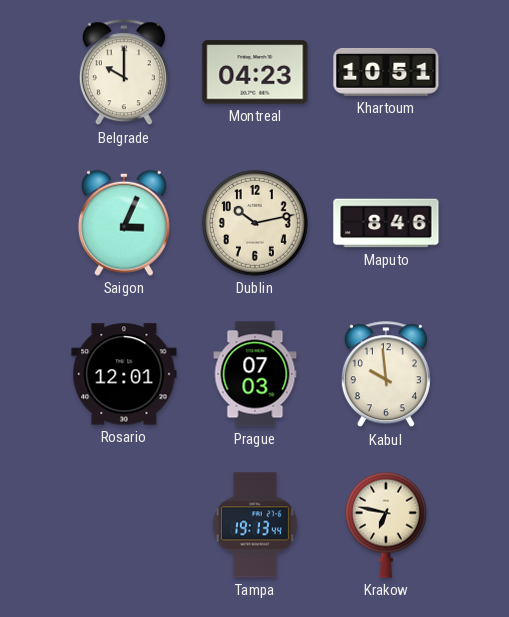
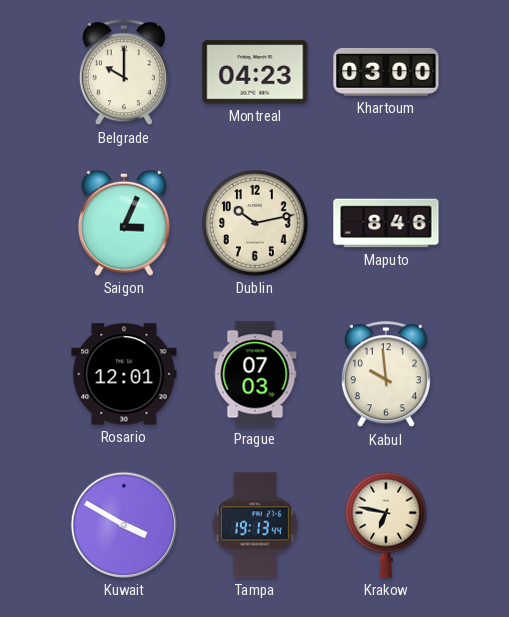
Khartoum: 10:51 -> 03:00
Kuwait: none -> 3:50
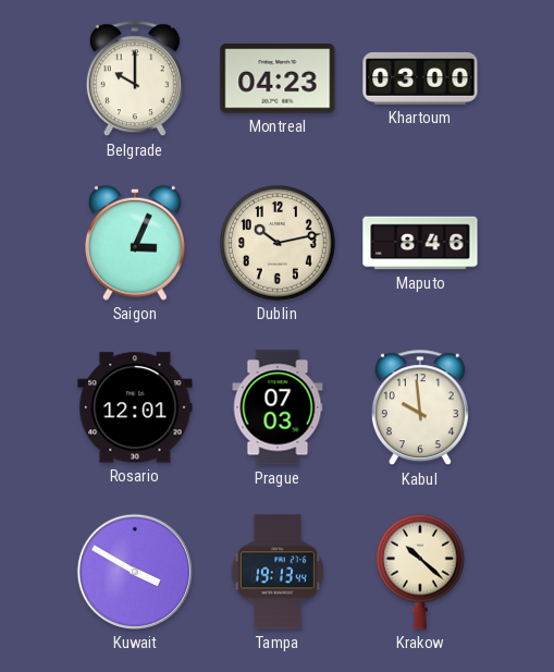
Krakow: 6:47 -> 10:22
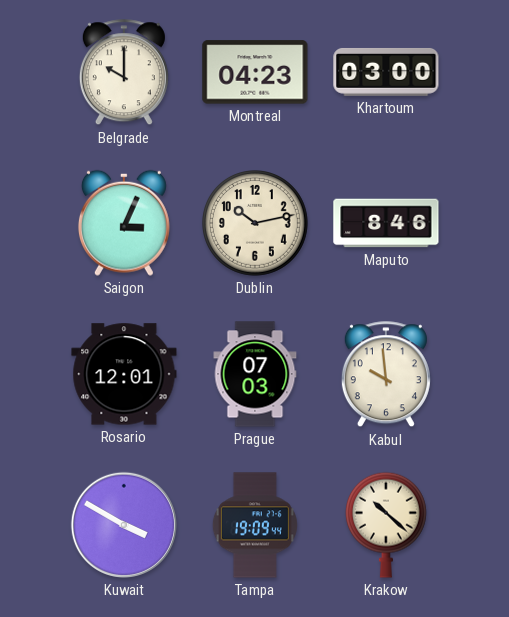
Tampa: 19:13 -> 19:09
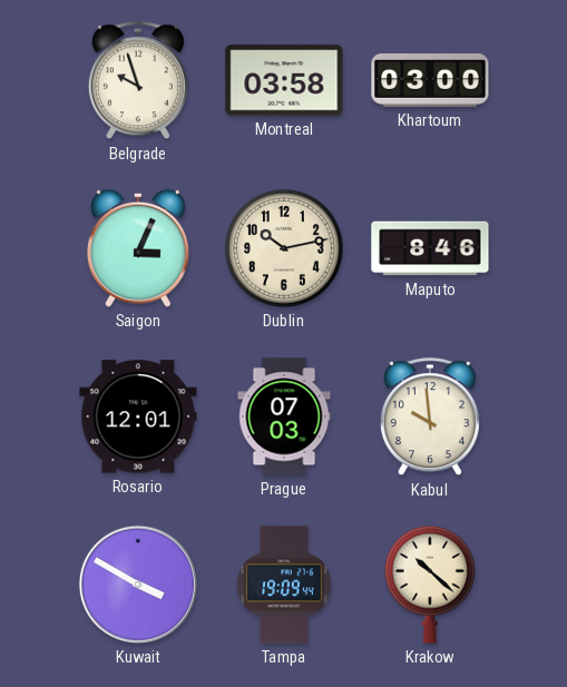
Belgrade: 10:00 -> 9:57
Montreal: 04:23 -> 03:58
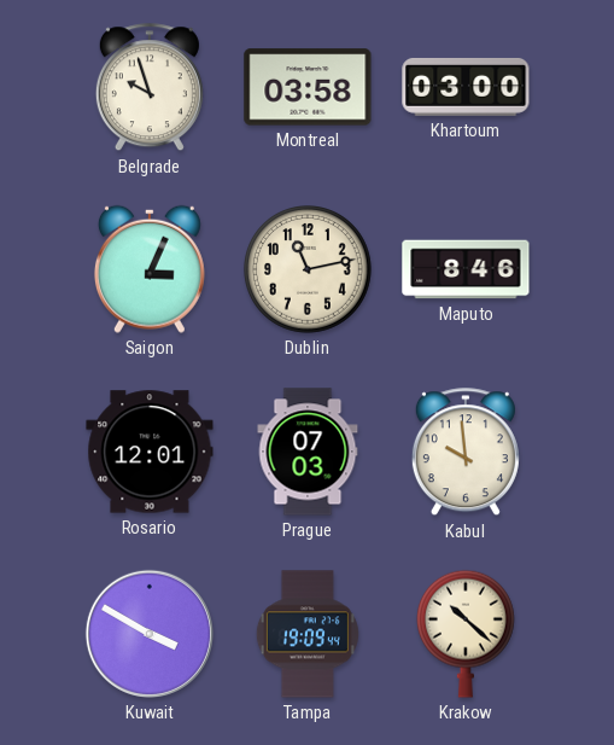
Dublin: 10:13 -> 11:13
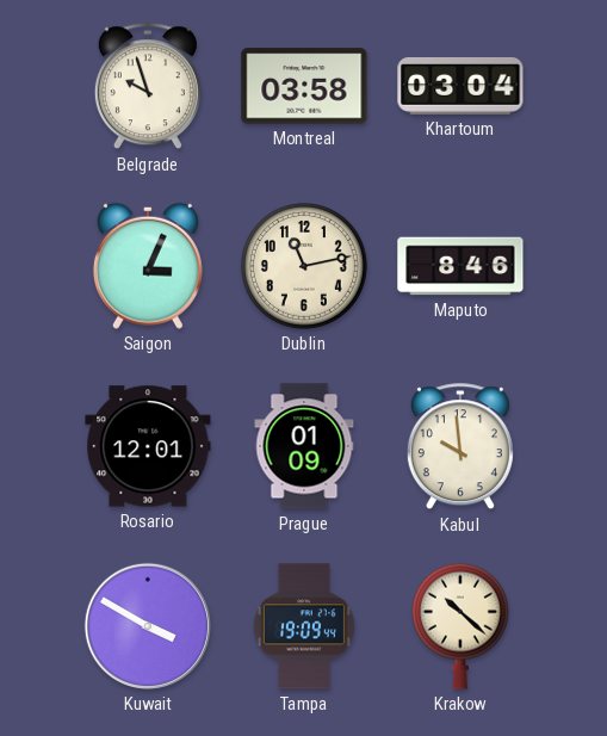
Khartoum: 03:00 -> 03:04
Prague: 07:03 -> 01:09
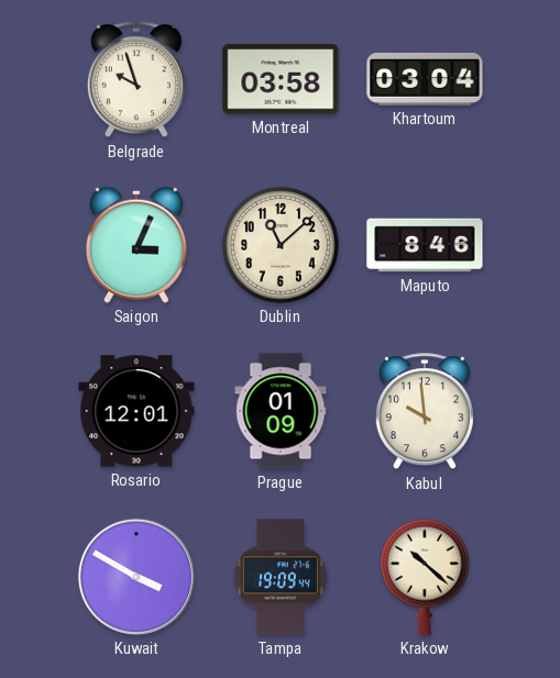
Dublin: 11:13 -> 11:08
